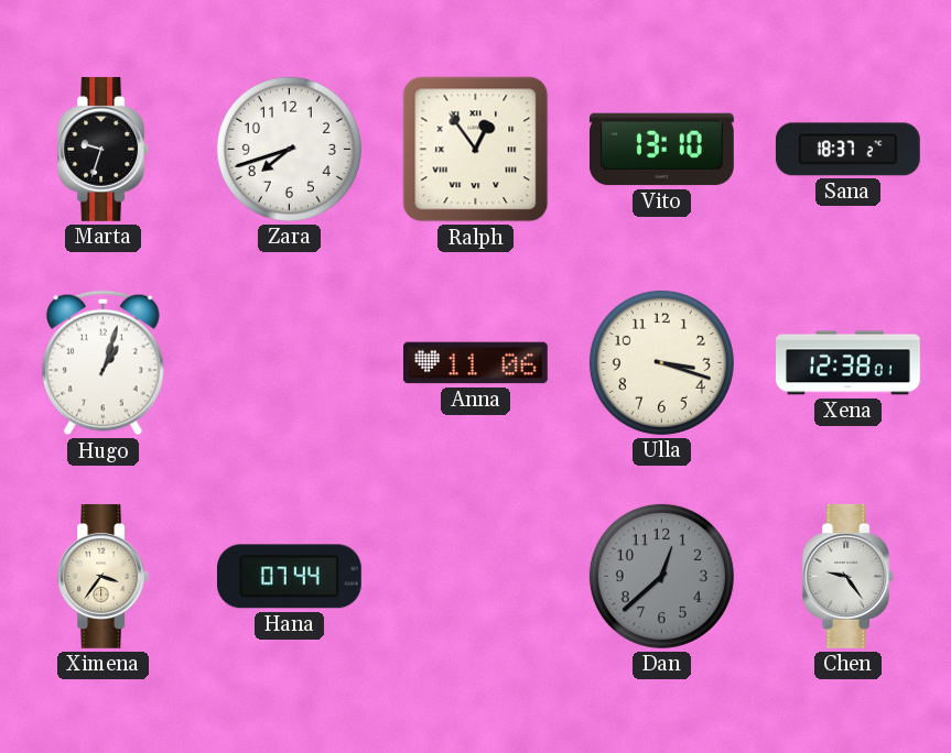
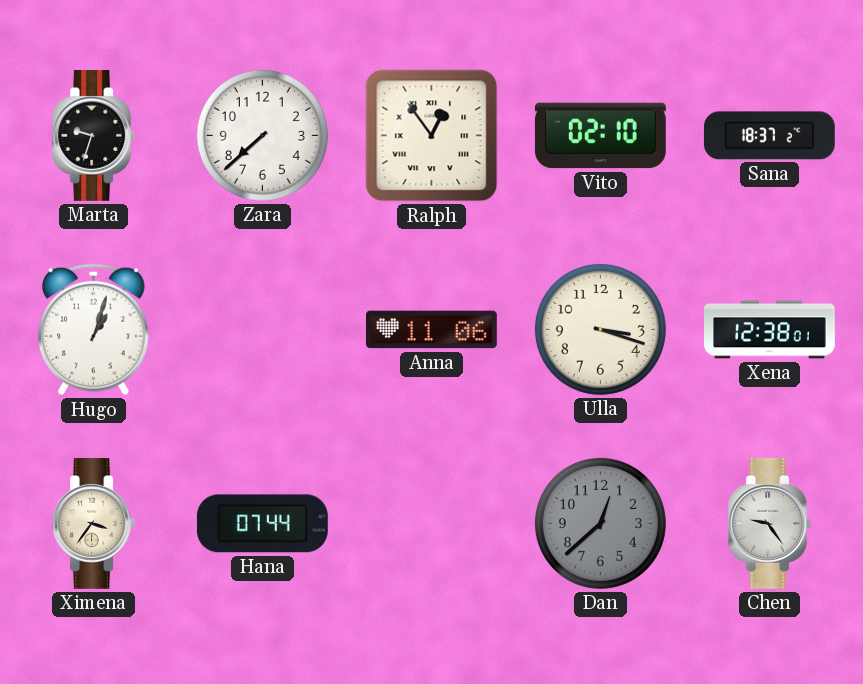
Zara: 7:42 -> 7:38
Vito: 13:10 -> 02:10
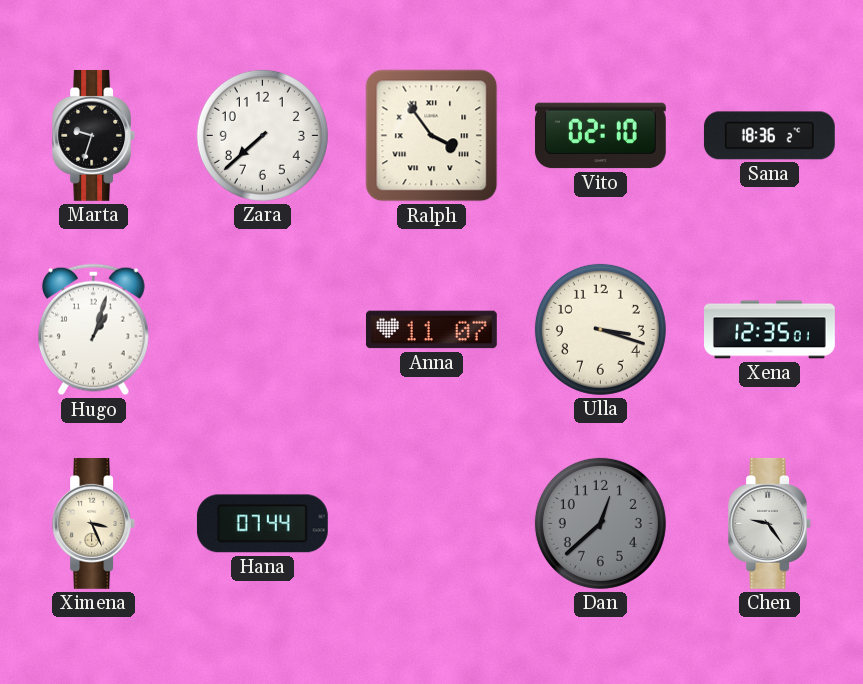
Ralph: 12:54 -> 3:54
Sana: 18:37 -> 18:36
Anna: 11:06 -> 11:07
Xena: 12:38 -> 12:35
Ximena: 3:36 -> 3:26
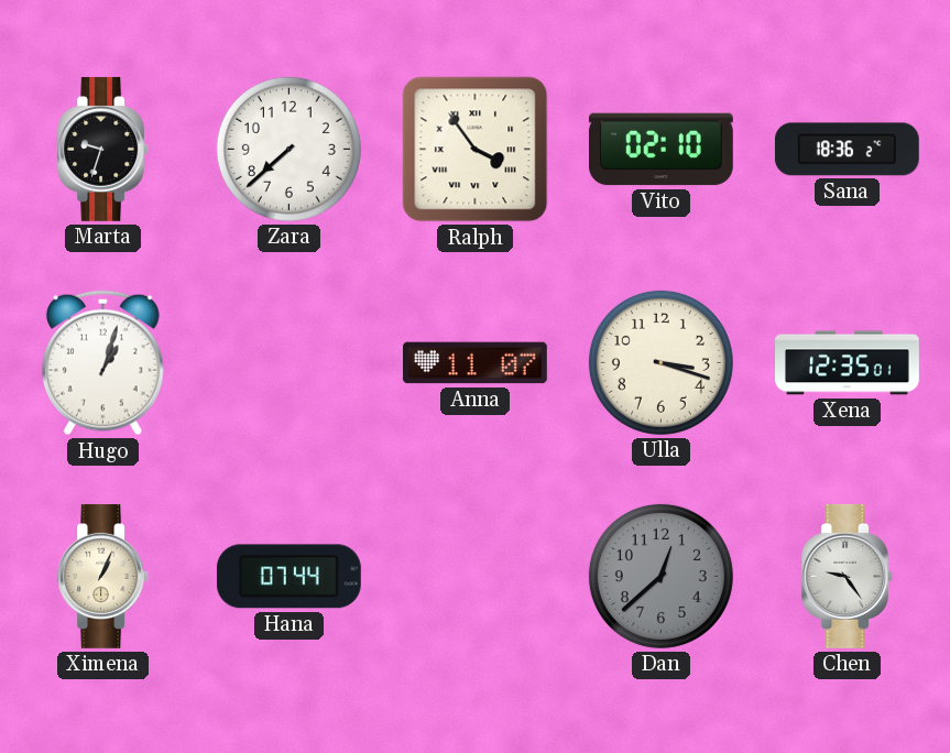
Ximena: 3:26 -> 1:04
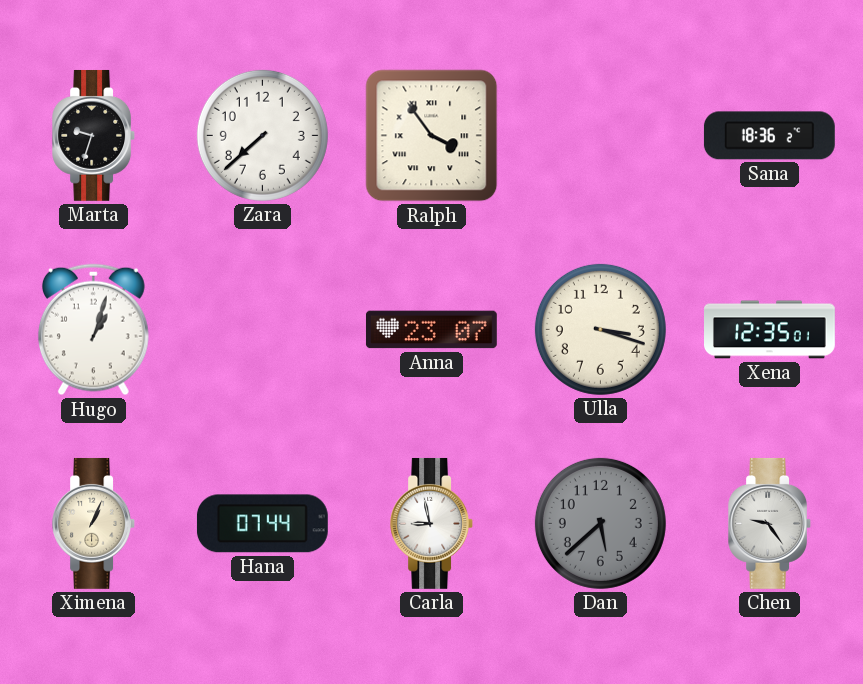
Vito: 02:10 -> none
Anna: 11:07 -> 23:07
Carla: none -> 8:58
Dan: 12:38 -> 5:38
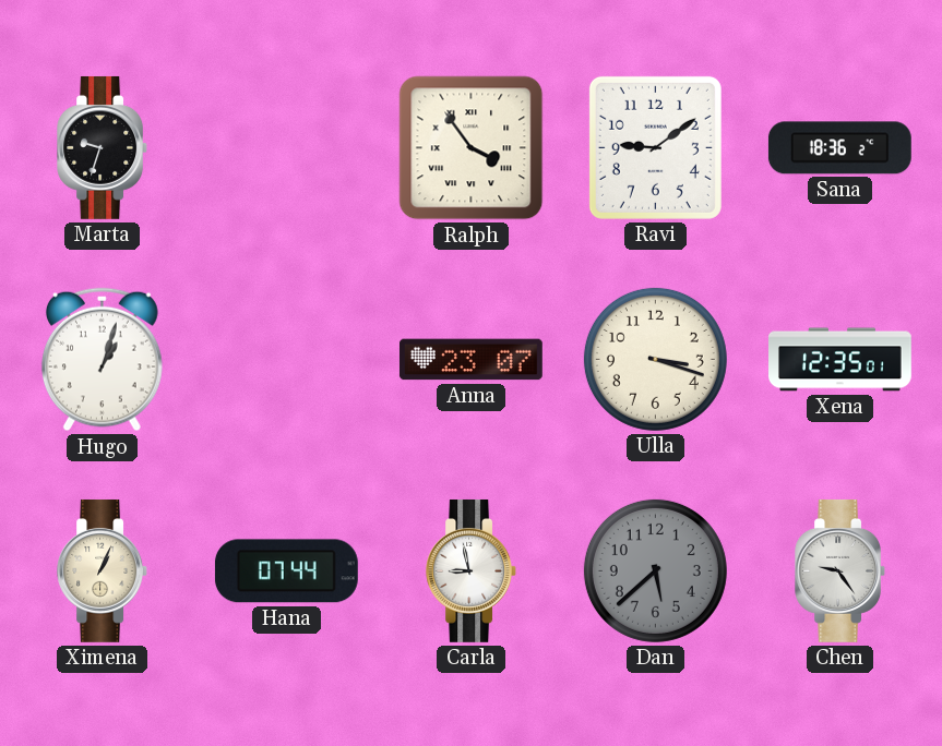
Zara: 7:38 -> none
Ravi: none -> 9:09
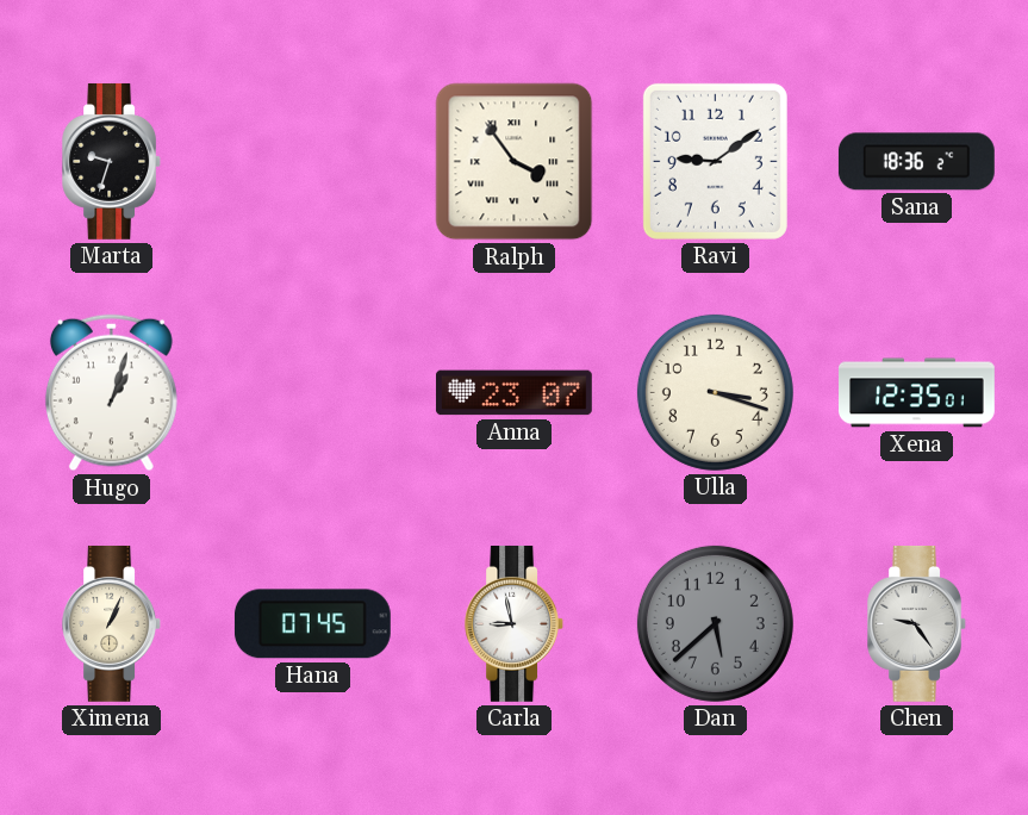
Hana: 07:44 -> 07:45
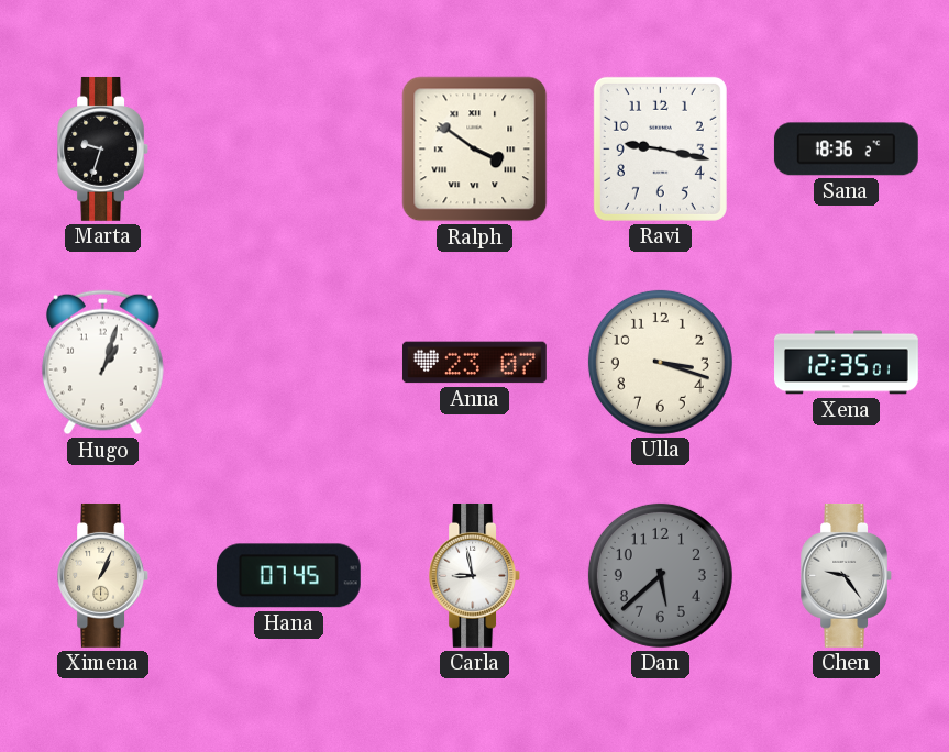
Ralph: 3:54 -> 3:51
Ravi: 9:09 -> 9:17
